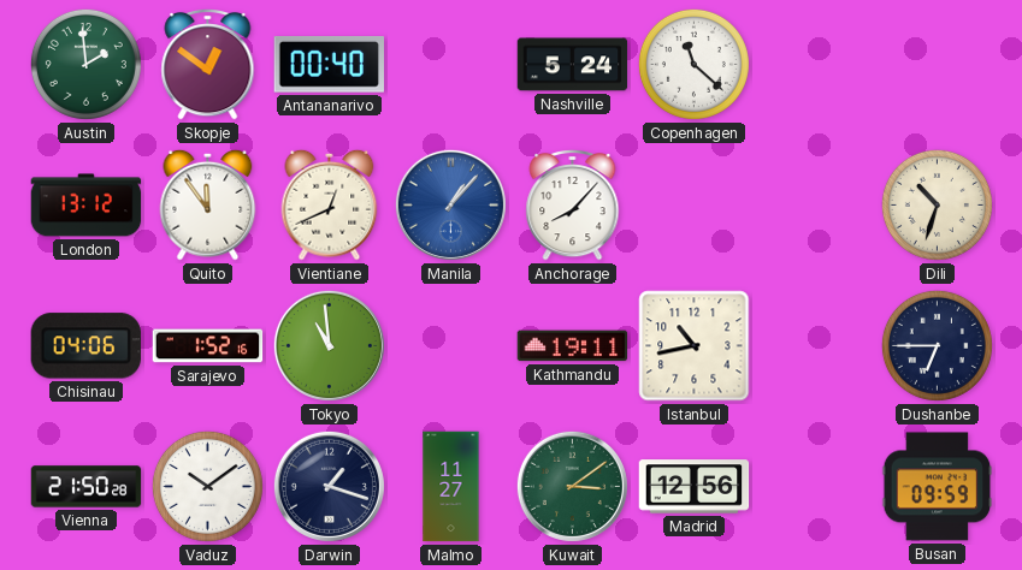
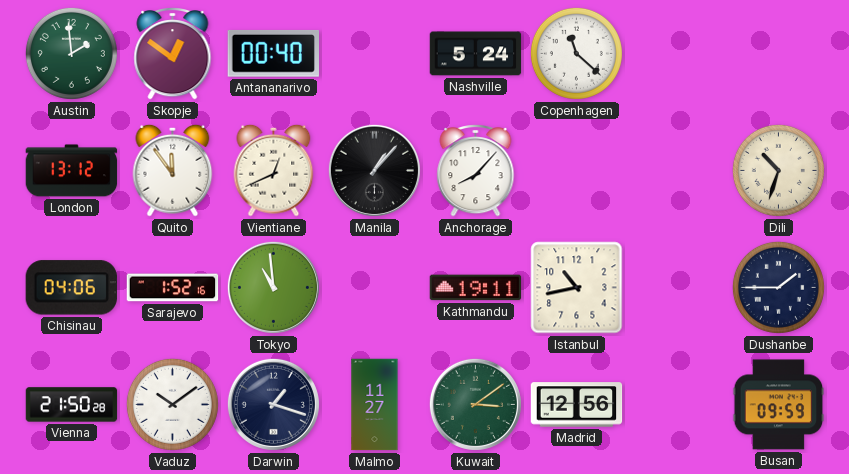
Manila dial: blue -> black
Dushanbe: 6:45 -> 1:45
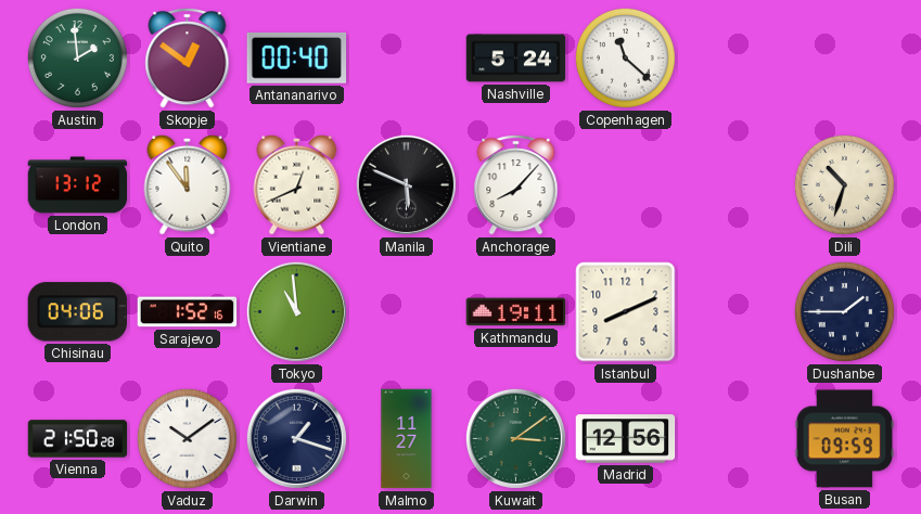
Manila: 1:07 -> 5:49
Istanbul: 10:43 -> 8:11
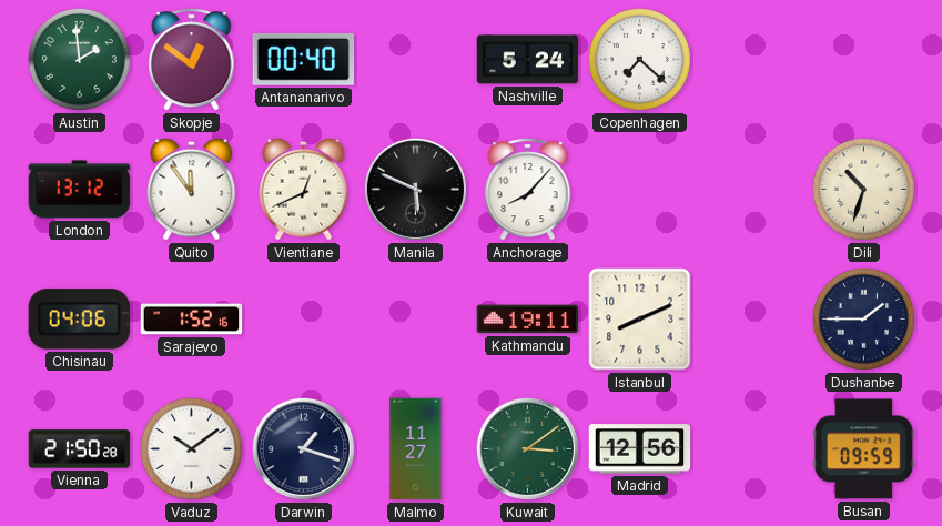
Copenhagen: 11:22 -> 7:22
Tokyo: 10:59 -> none
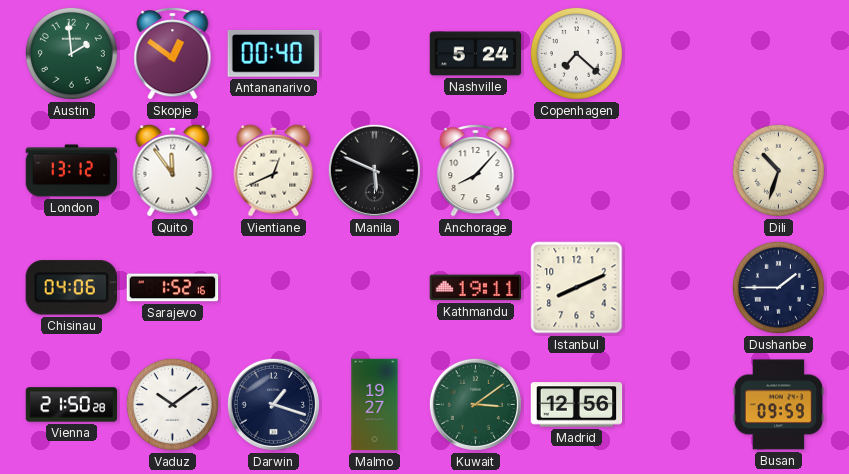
Malmo: 11:27 -> 19:27
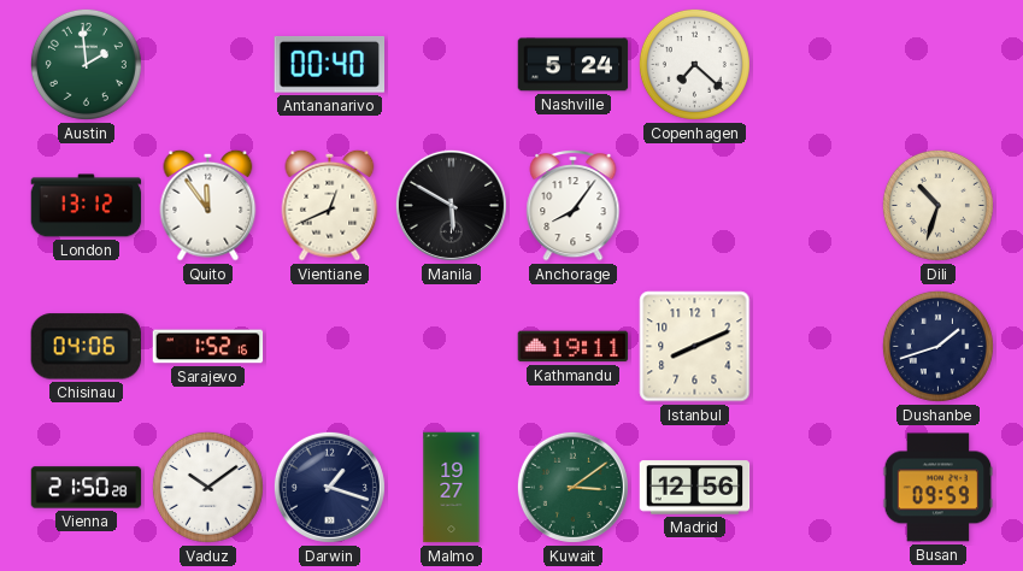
Skopje: 12:51 -> none
Manila: 5:49 -> 5:50
Anchorage: 8:07 -> 8:06
Dushanbe: 1:45 -> 1:42
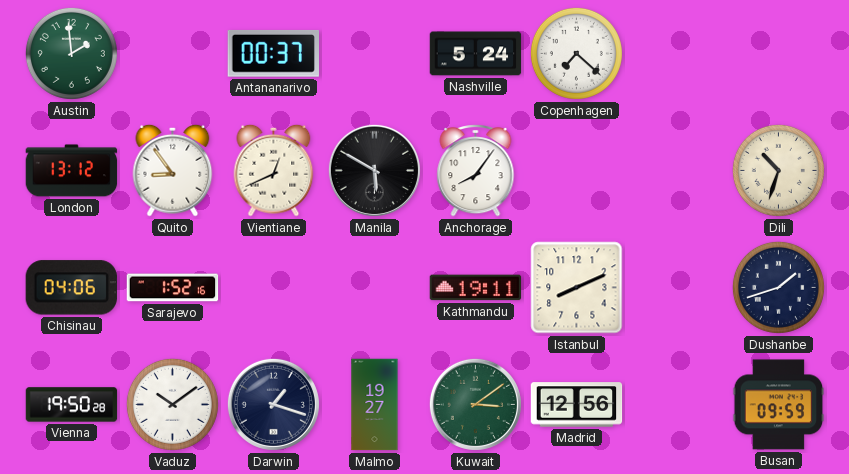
Antananarivo: 00:40 -> 00:37
Quito: 11:54 -> 8:54
Vienna: 21:50 -> 19:50
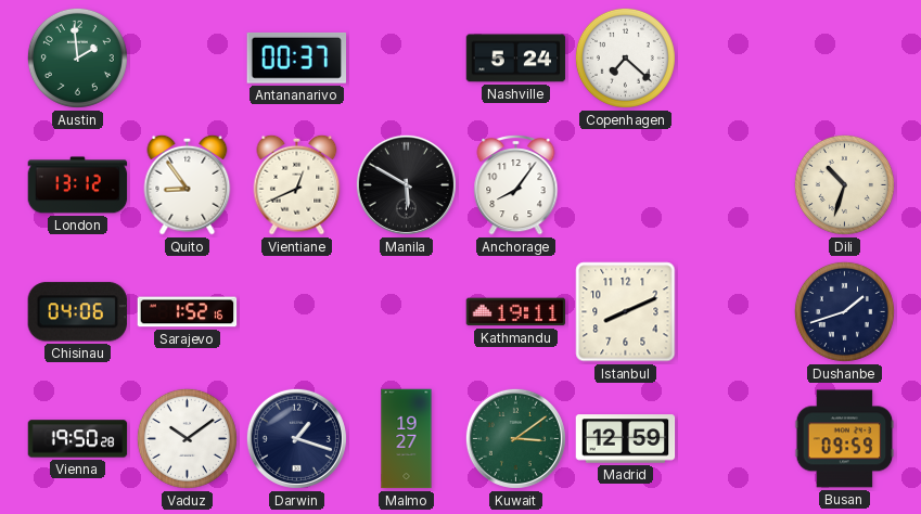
Madrid: 12:56 -> 12:59
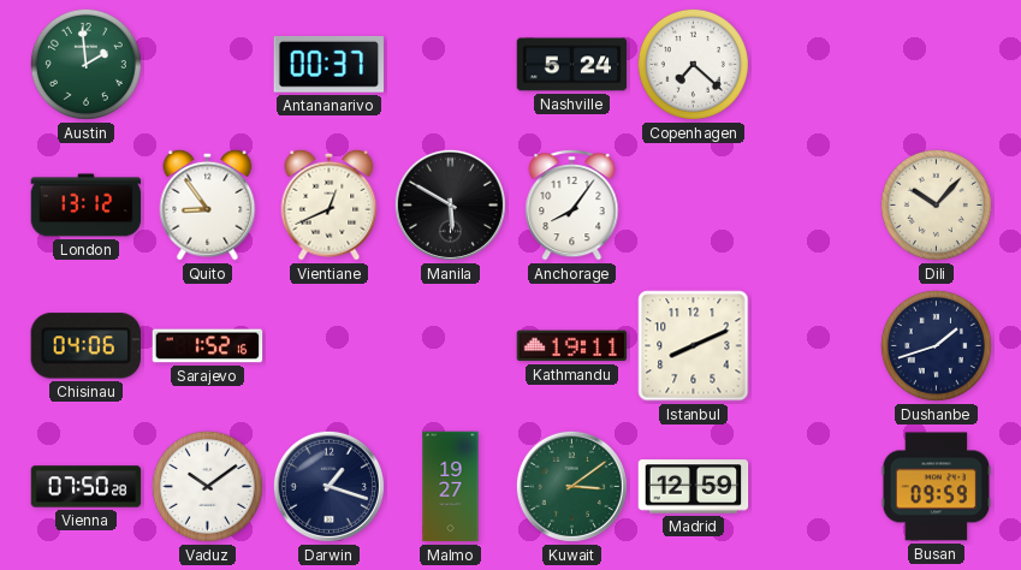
Dili: 10:33 -> 10:07
Vienna: 19:50 -> 07:50
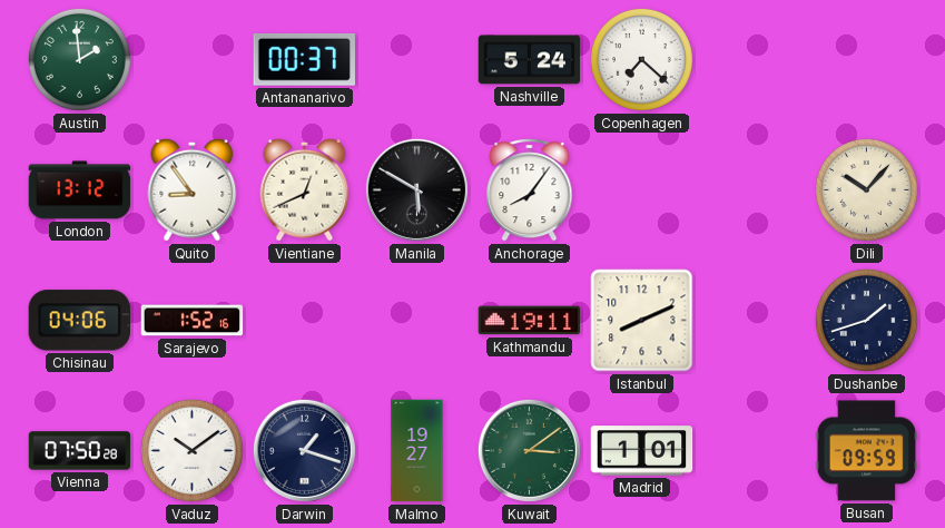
Madrid: 12:59 -> 1:01
